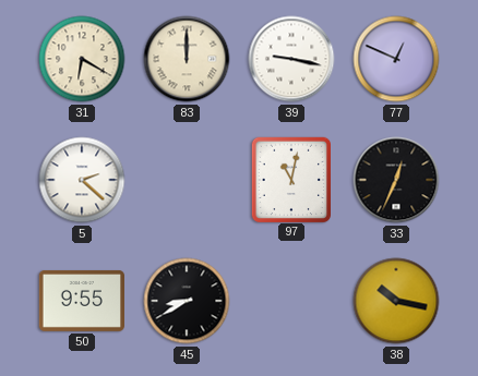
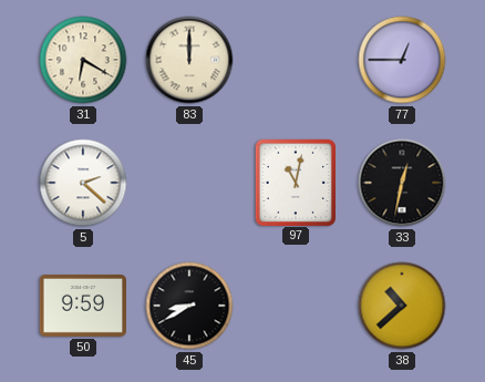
39: 9:17 -> none
77: 12:49 -> 12:45
33: 12:34 -> 12:32
50: 9:55 -> 9:59
38: 10:17 -> 10:38
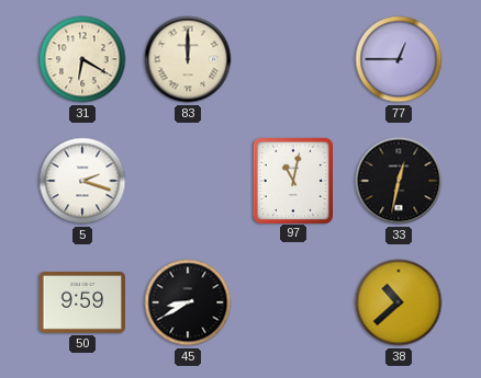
5: 2:22 -> 2:18
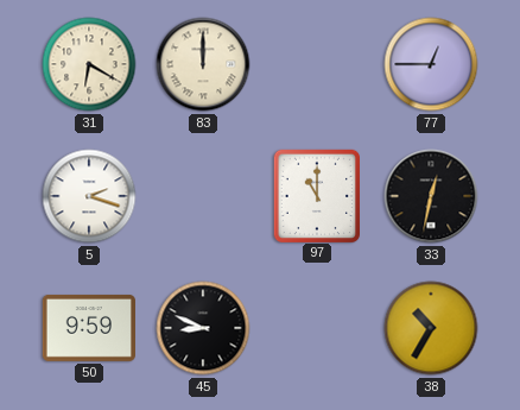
97: 11:02 -> 11:00
45: 8:40 -> 8:49
38: 10:38 -> 10:35
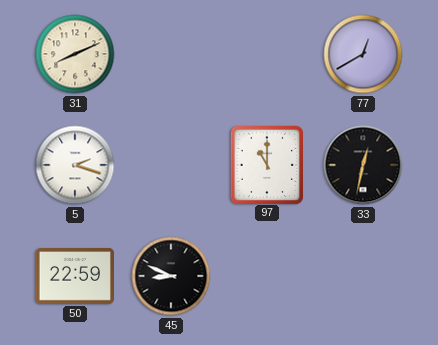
31: 6:20 -> 8:11
83: 12:00 -> none
77: 12:45 -> 12:40
50: 9:59 -> 22:59
38: 10:35 -> none
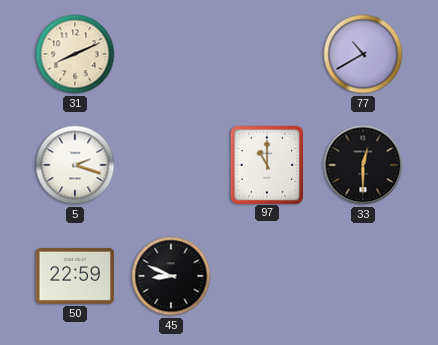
77: 12:40 -> 10:40
33: 12:32 -> 12:30
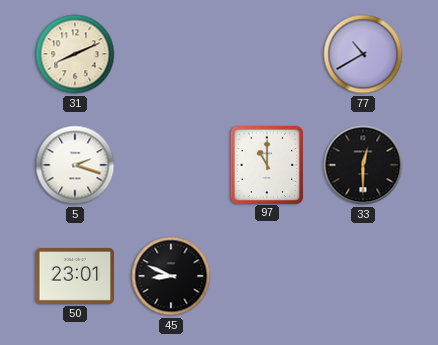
50: 22:59 -> 23:01
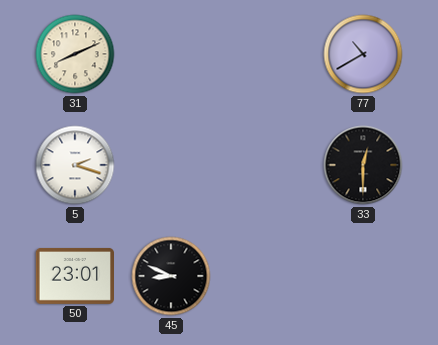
97: 11:00 -> none
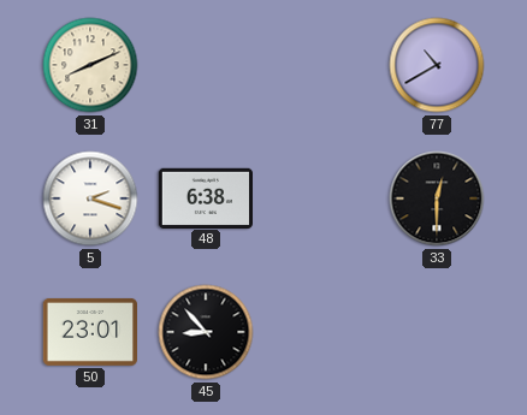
48: none -> 6:38
45: 8:49 -> 8:53
